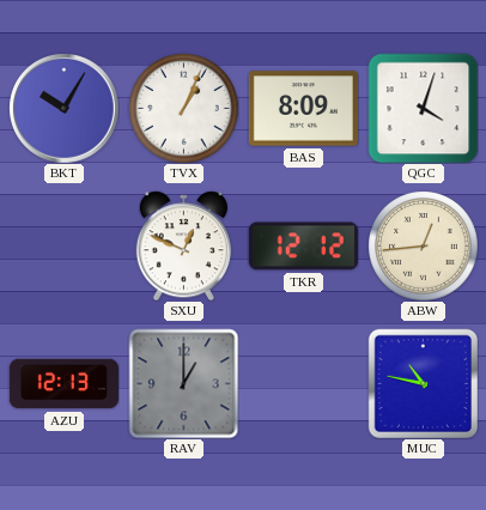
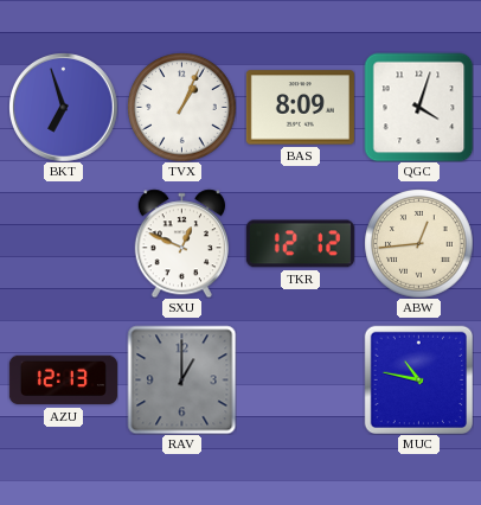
BKT: 10:05 -> 6:57
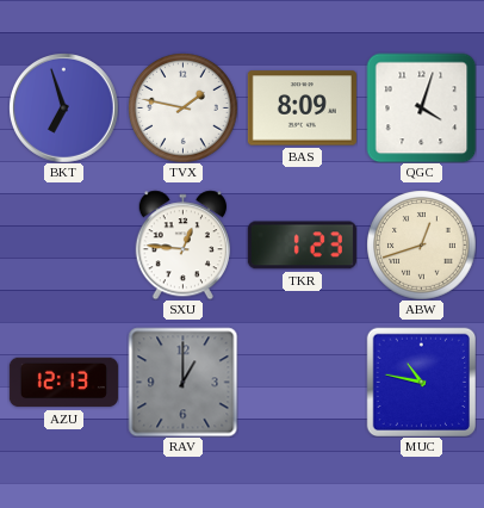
TVX: 1:04 -> 1:47
SXU: 12:49 -> 12:46
TKR: 12:12 -> 1:23
ABW: 12:44 -> 12:42
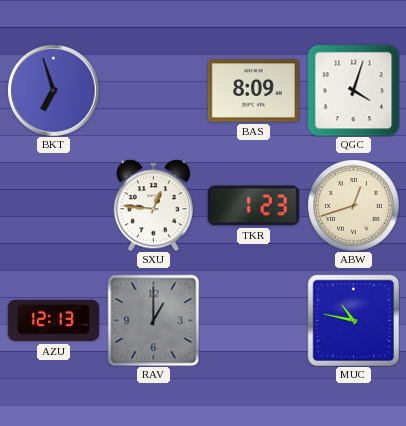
TVX: 1:47 -> none
